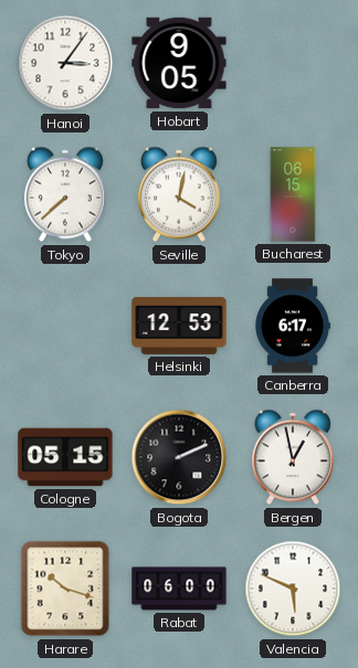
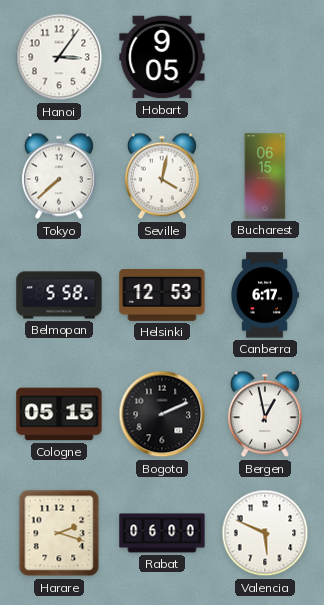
Belmopan: none -> 5:58
Harare: 10:18 -> 2:18
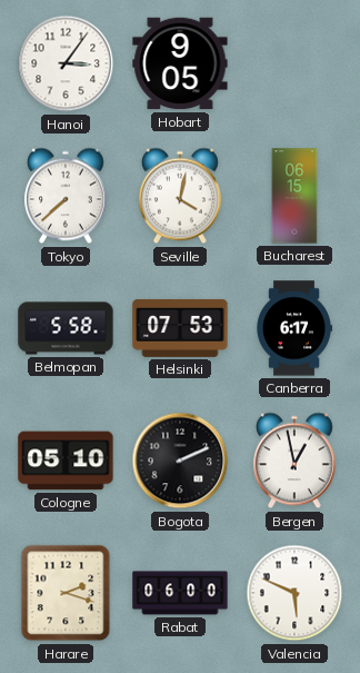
Helsinki: 12:53 -> 07:53
Cologne: 05:15 -> 05:10
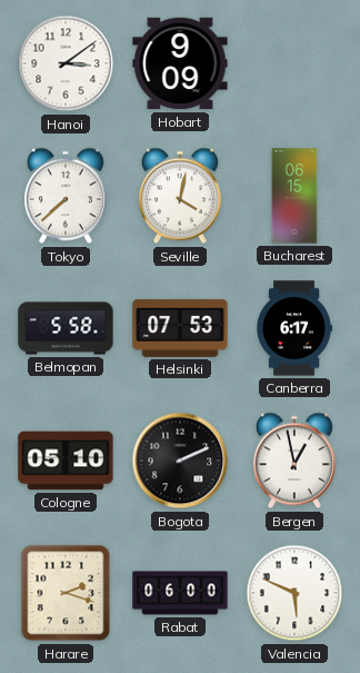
Hanoi: 3:06 -> 3:09
Hobart: 9:05 -> 9:09
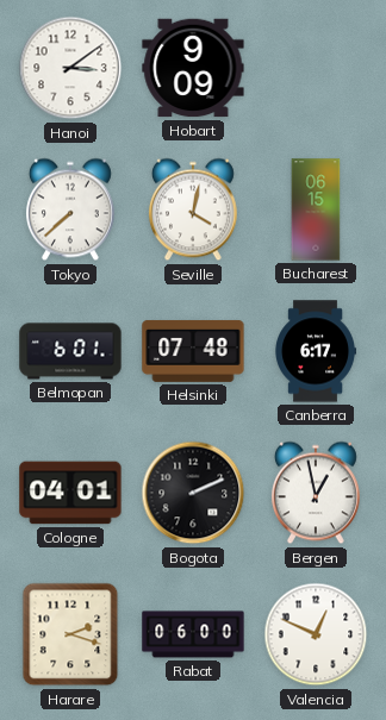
Belmopan: 5:58 -> 6:01
Helsinki: 07:53 -> 07:48
Cologne: 05:10 -> 04:01
Valencia: 5:49 -> 12:49
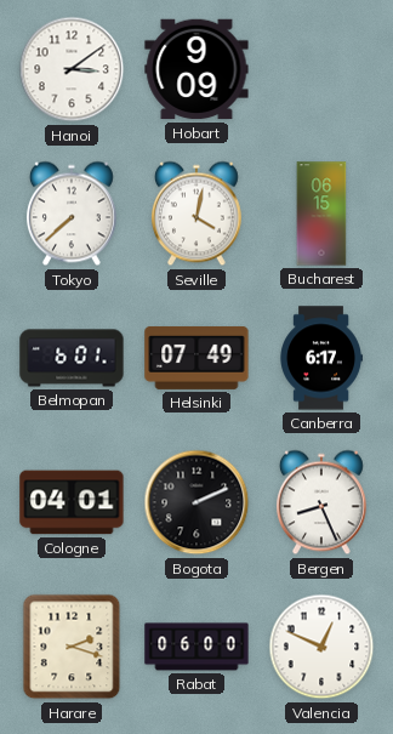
Helsinki: 07:48 -> 07:49
Bergen: 12:58 -> 8:26
